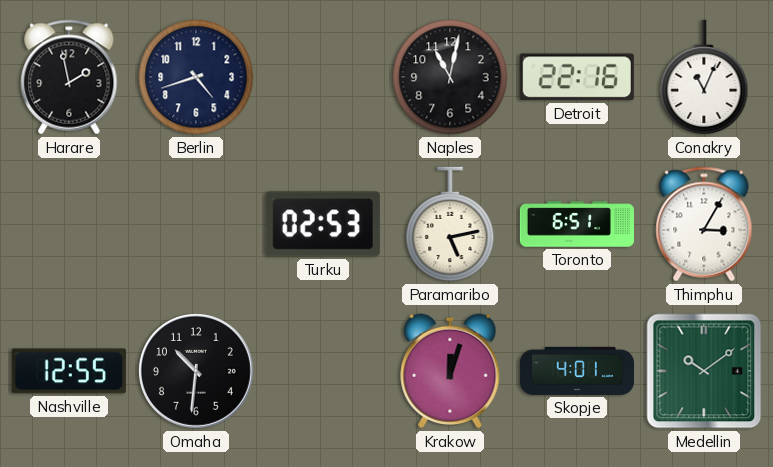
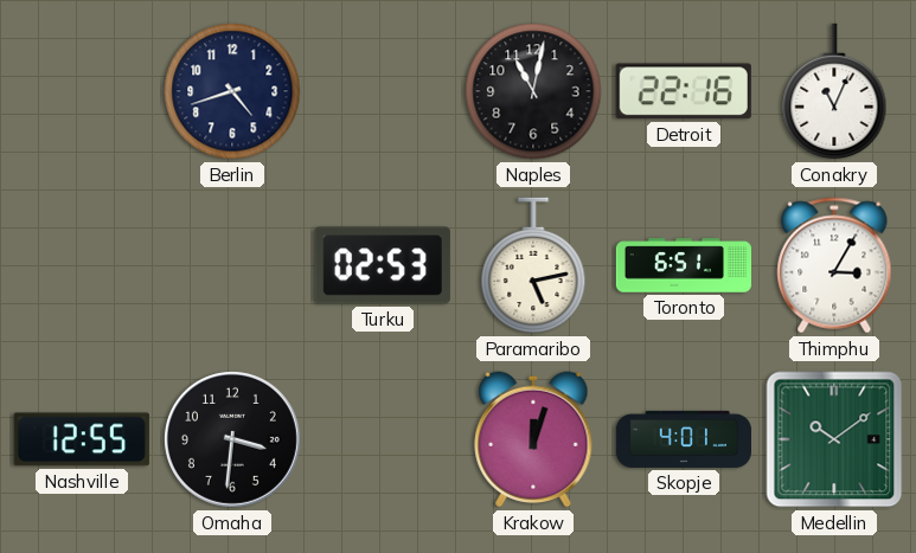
Harare: 1:58 -> none
Omaha: 10:31 -> 3:31
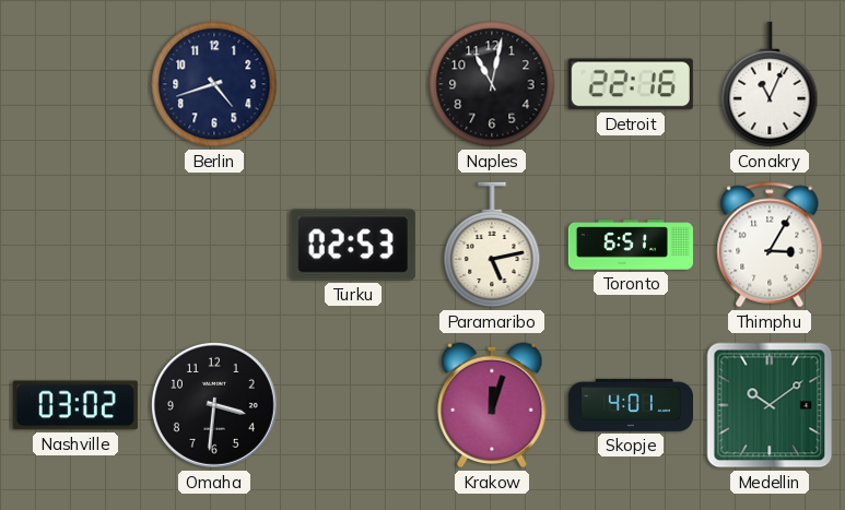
Nashville: 12:55 -> 03:02
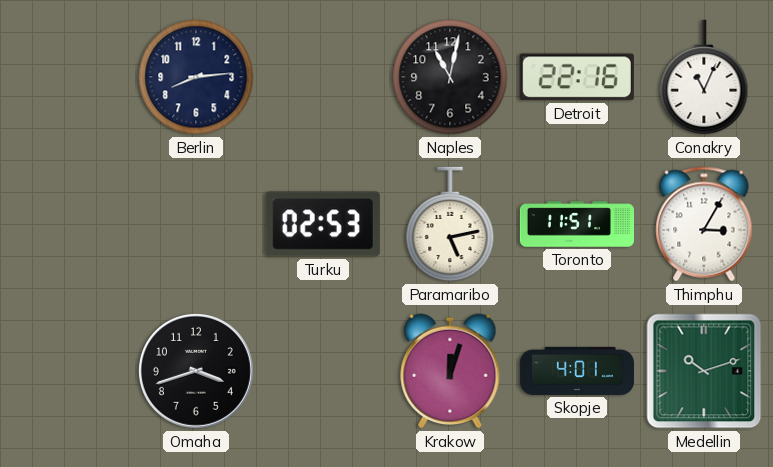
Berlin: 4:42 -> 8:14
Toronto: 6:51 -> 11:51
Nashville: 03:02 -> none
Omaha: 3:31 -> 3:42
Medellin: 10:09 -> 10:12
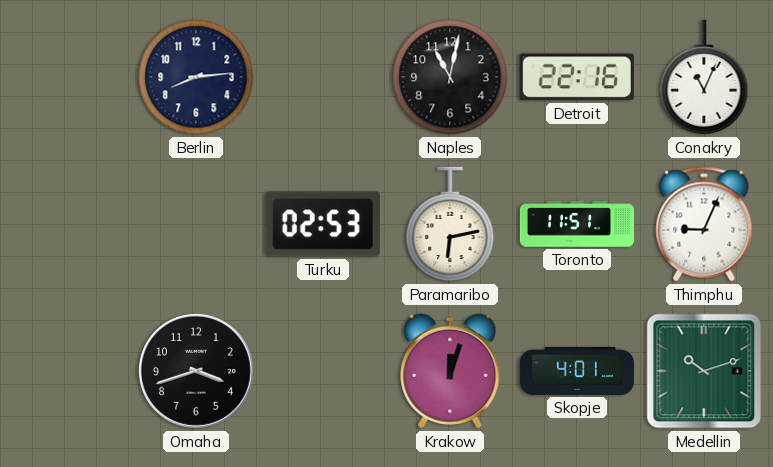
Paramaribo: 5:13 -> 6:13
Thimphu: 3:05 -> 9:04
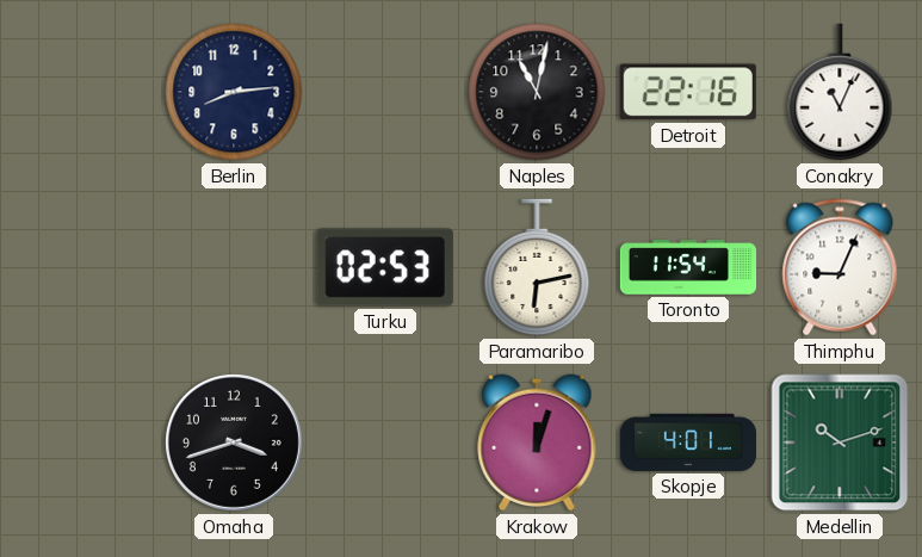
Toronto: 11:51 -> 11:54
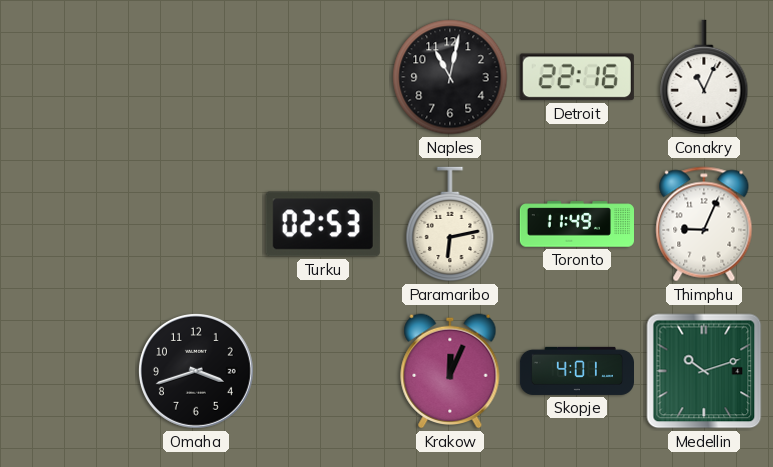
Berlin: 8:14 -> none
Toronto: 11:54 -> 11:49
Krakow: 12:03 -> 12:04
